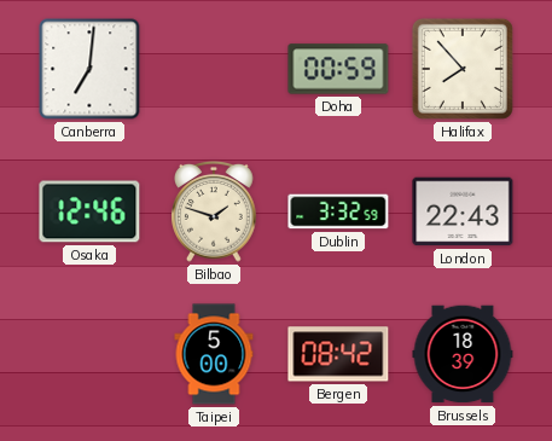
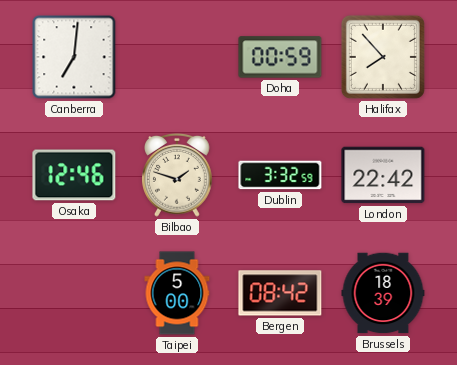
London: 22:43 -> 22:42
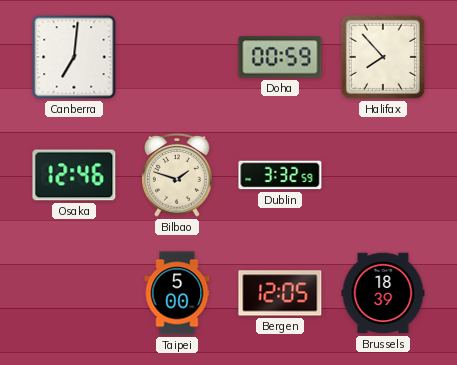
London: 22:42 -> none
Bergen: 08:42 -> 12:05
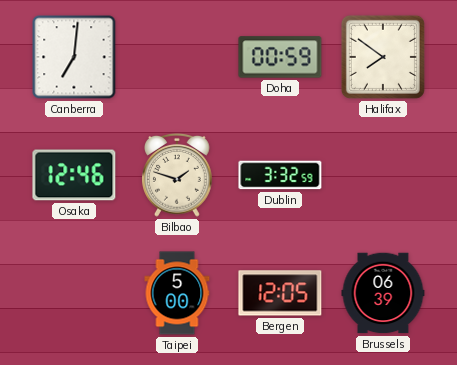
Halifax: 7:53 -> 7:51
Brussels: 18:39 -> 06:39
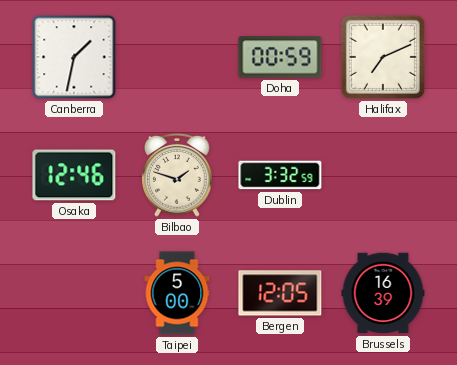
Canberra: 7:01 -> 1:32
Halifax: 7:51 -> 7:11
Brussels: 06:39 -> 16:39
